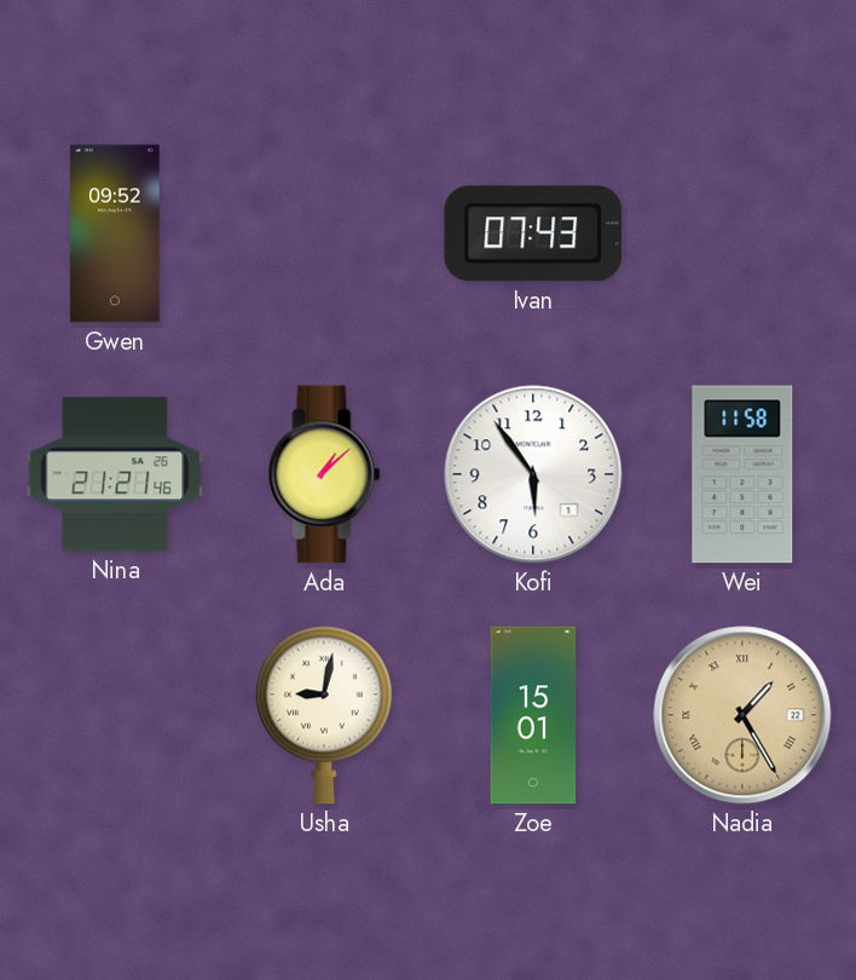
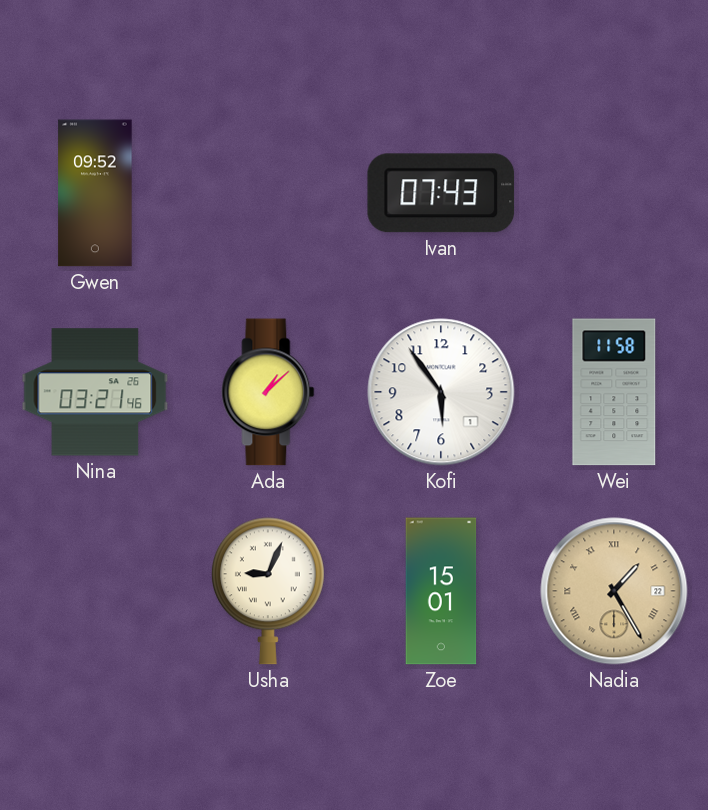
Nina: 21:21 -> 03:21
Usha: 9:02 -> 9:04
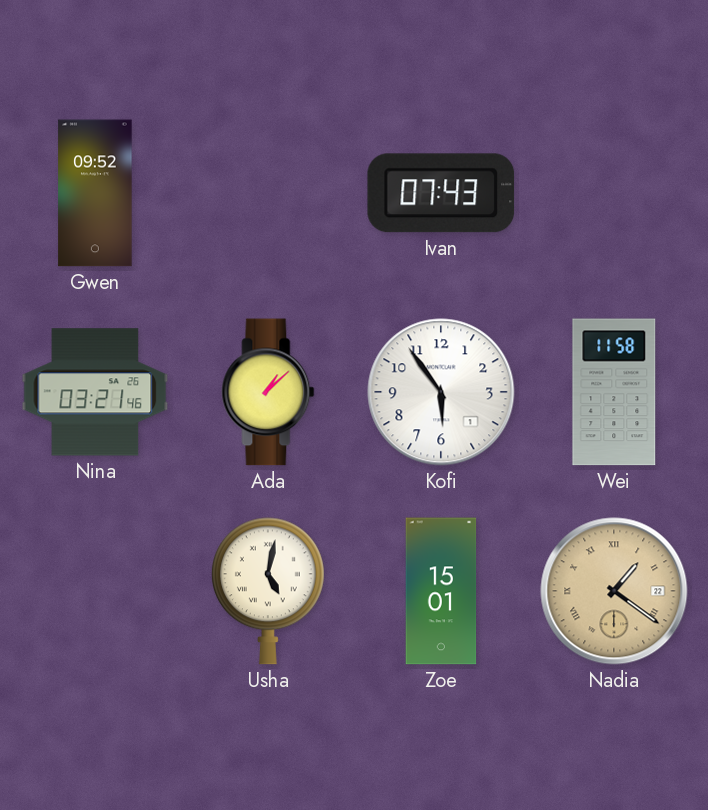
Usha: 9:04 -> 5:02
Nadia: 1:25 -> 1:21
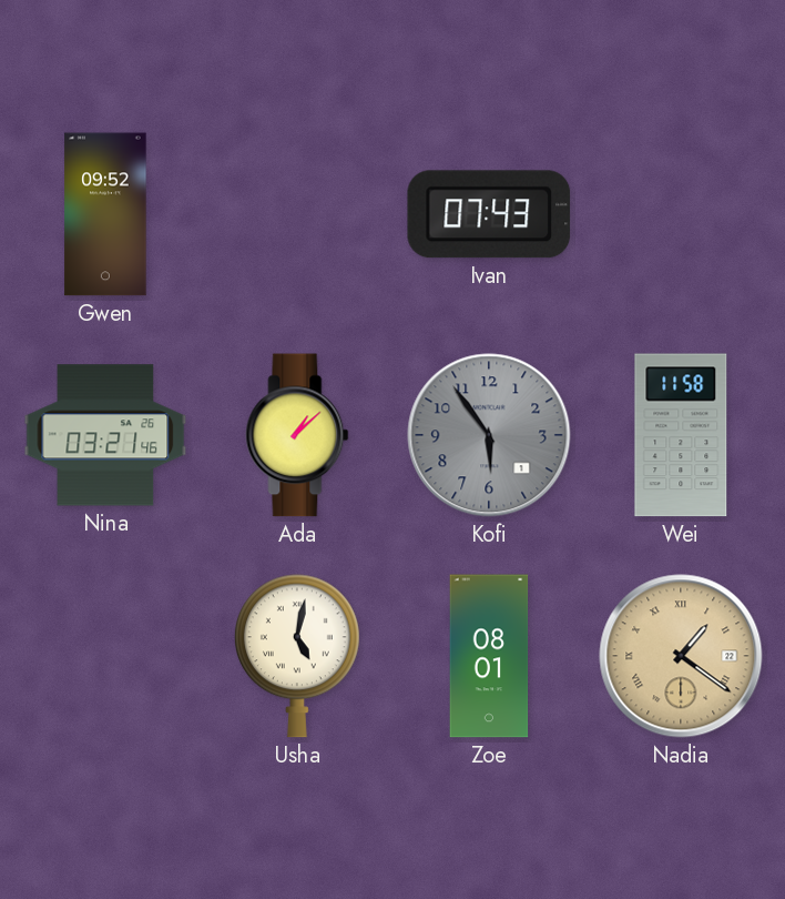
Kofi dial: white -> grey
Zoe: 15:01 -> 08:01
